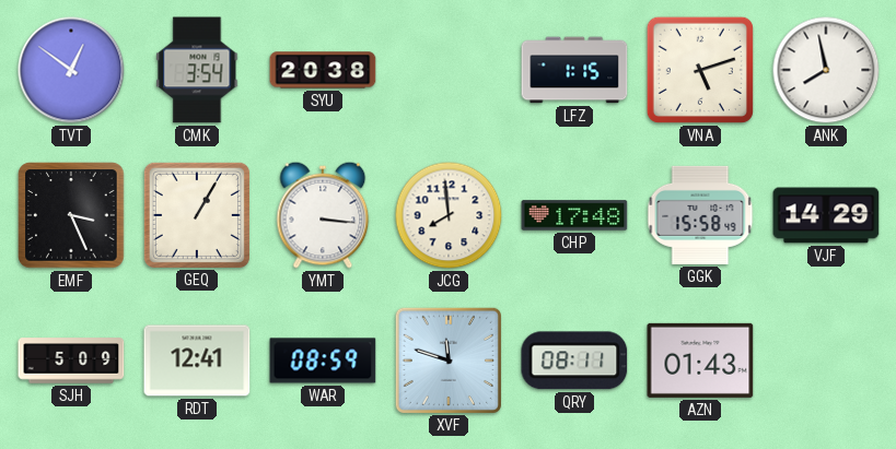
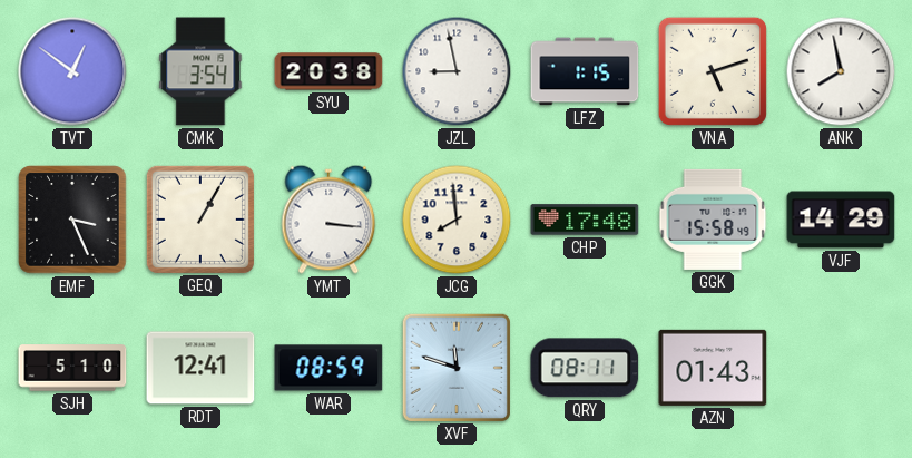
JZL: none -> 8:58
SJH: 5:09 -> 5:10
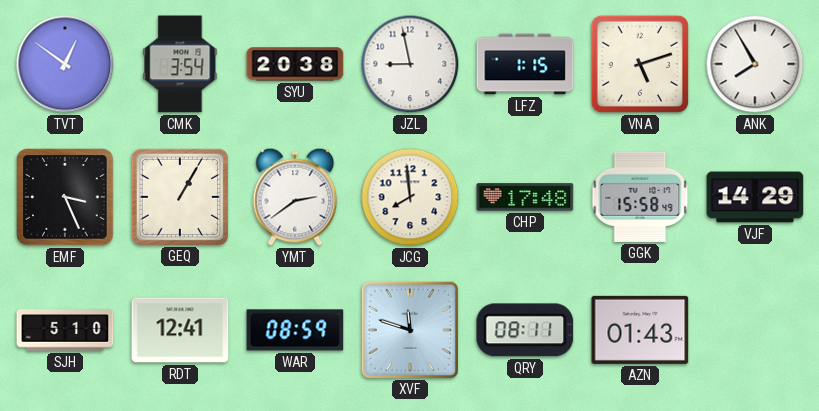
ANK: 7:58 -> 7:55
YMT: 3:16 -> 2:39
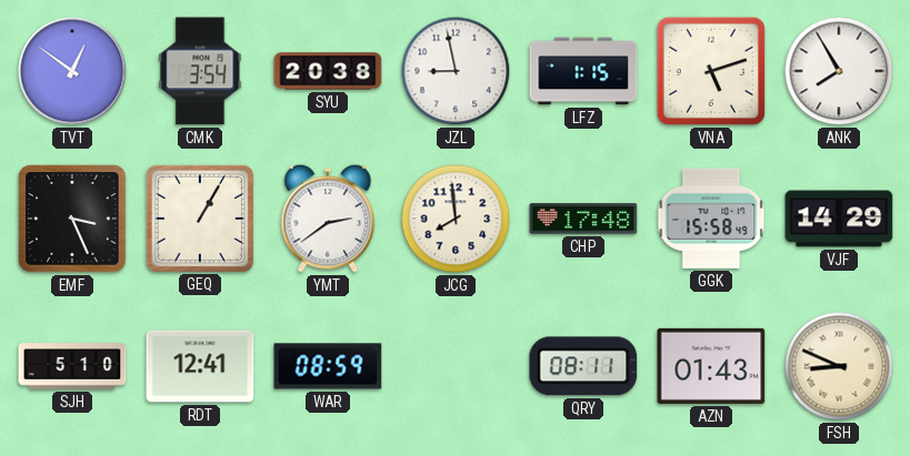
XVF: 11:48 -> none
FSH: none -> 8:49
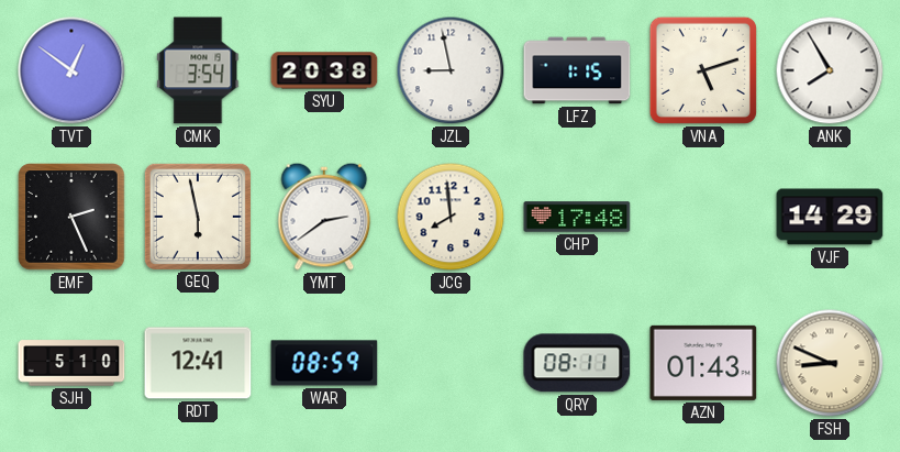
EMF: 3:26 -> 2:26
GEQ: 1:05 -> 5:58
GGK: 15:58 -> none
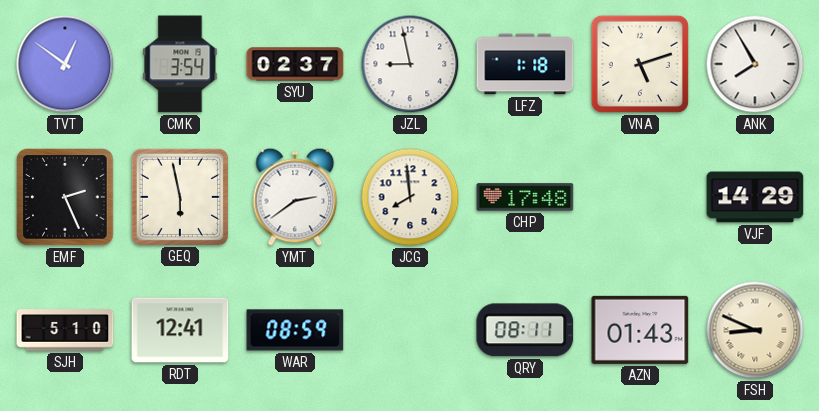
SYU: 20:38 -> 02:37
LFZ: 1:15 -> 1:18
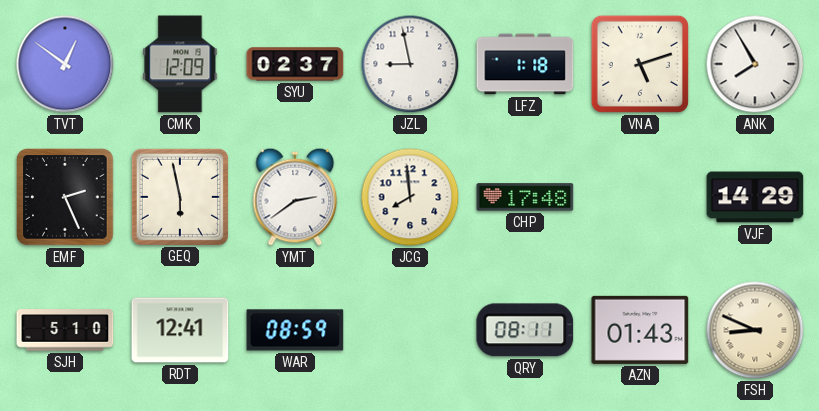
CMK: 3:54 -> 12:09
